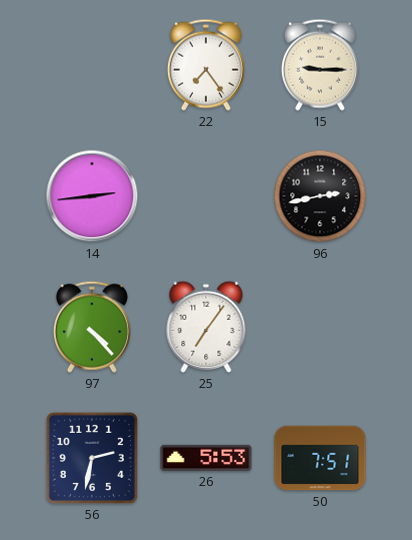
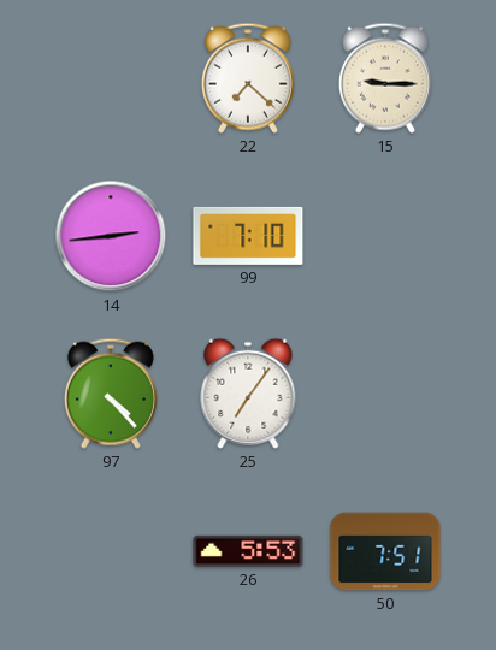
22: 7:24 -> 7:22
99: none -> 7:10
96: 2:43 -> none
56: 2:32 -> none
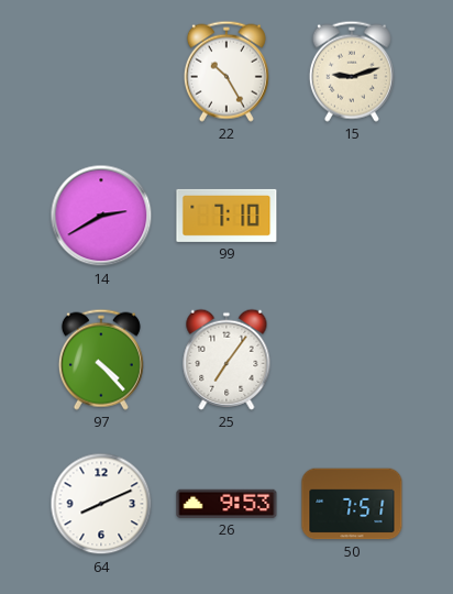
22: 7:22 -> 10:25
15: 9:15 -> 9:12
14: 2:44 -> 2:40
64: none -> 8:11
26: 5:53 -> 9:53
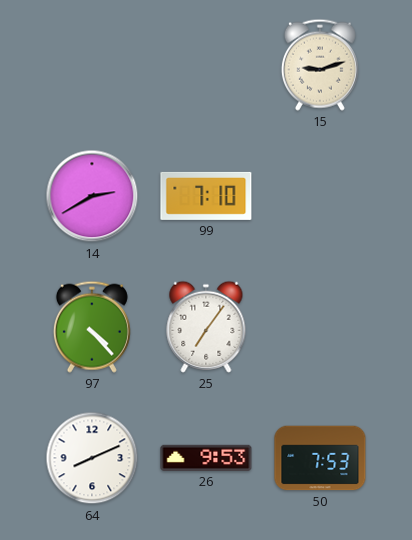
22: 10:25 -> none
50: 7:51 -> 7:53
